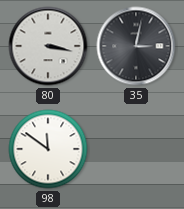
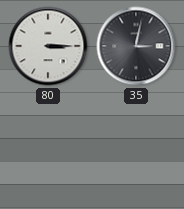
80: 3:17 -> 3:15
98: 11:51 -> none
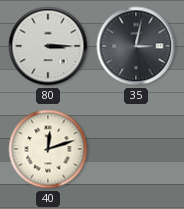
40: none -> 12:12
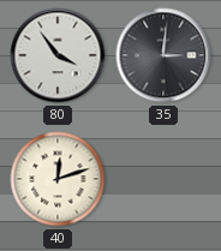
80: 3:15 -> 3:54
35: 3:02 -> 3:01
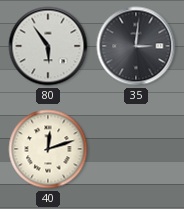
80: 3:54 -> 5:54
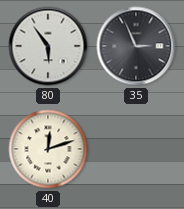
35: 3:01 -> 2:56
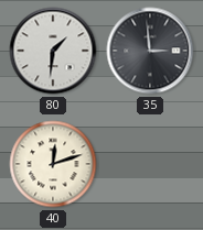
80: 5:54 -> 1:31
35: 2:56 -> 2:59
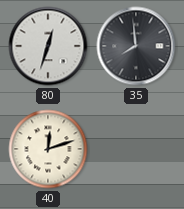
80: 1:31 -> 12:33
35: 2:59 -> 7:59
